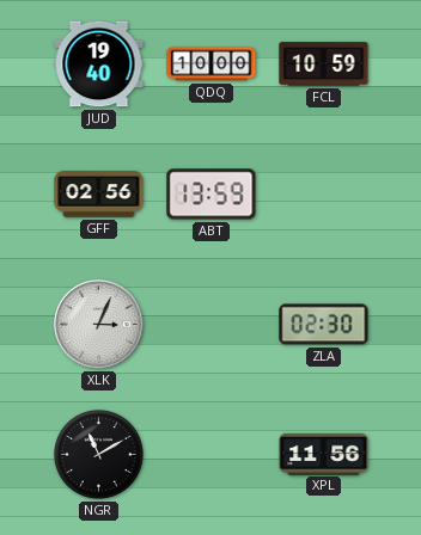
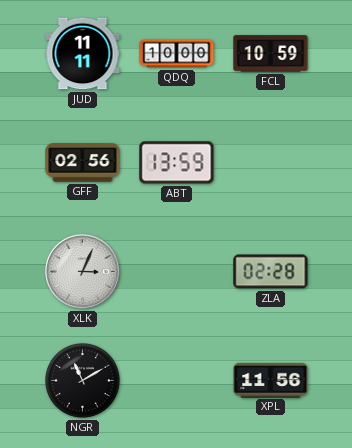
JUD: 19:40 -> 11:11
ZLA: 02:30 -> 02:28
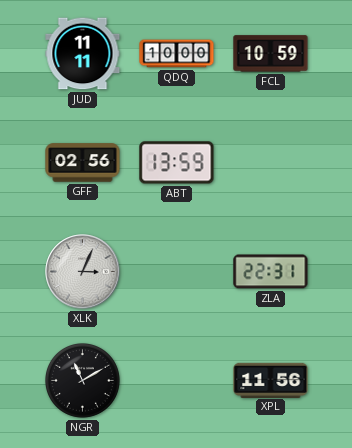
ZLA: 02:28 -> 22:31
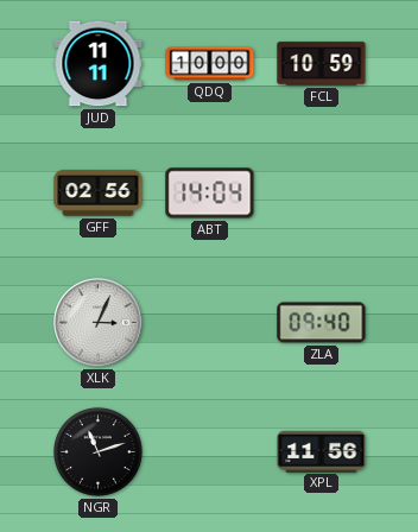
ABT: 13:59 -> 14:04
ZLA: 22:31 -> 09:40
NGR: 11:10 -> 11:12
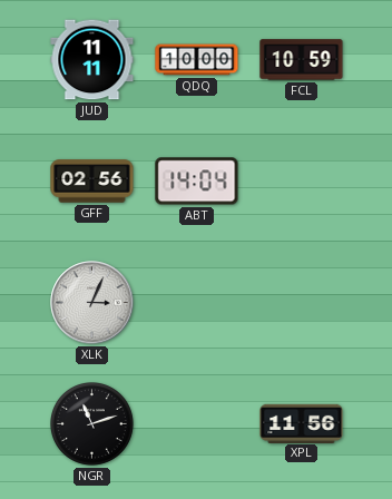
ZLA: 09:40 -> none
